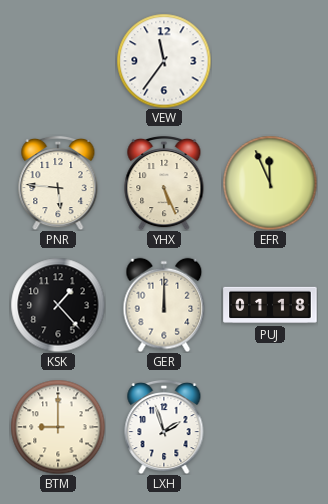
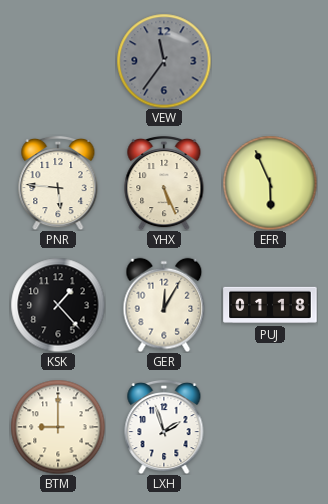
VEW dial: white -> grey
EFR: 11:56 -> 5:56
GER: 12:00 -> 12:05
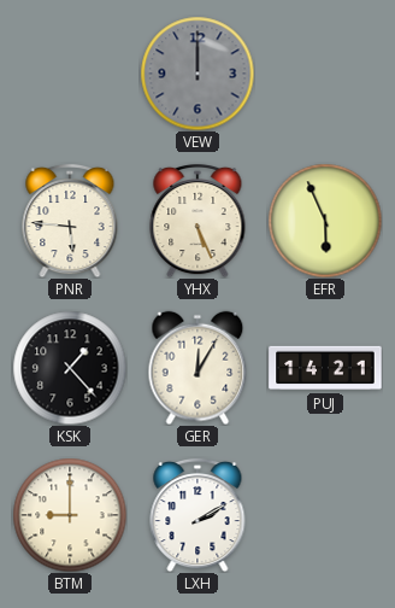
VEW: 11:36 -> 12:00
PUJ: 01:18 -> 14:21
LXH: 1:57 -> 2:10
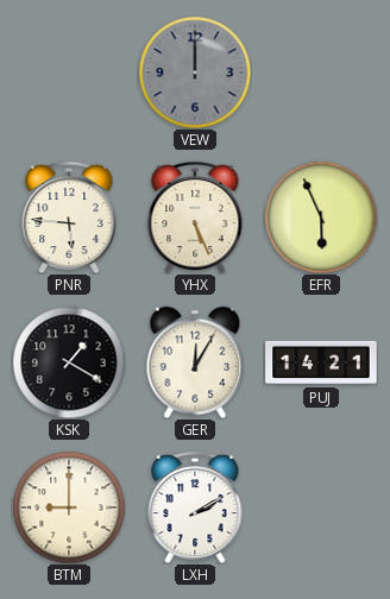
KSK: 1:23 -> 1:20
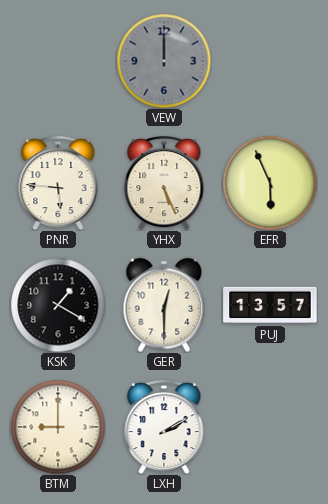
GER: 12:05 -> 12:30
PUJ: 14:21 -> 13:57
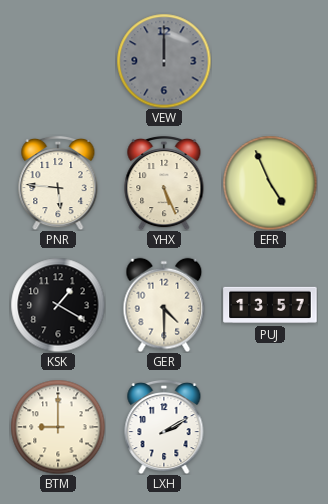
EFR: 5:56 -> 4:56
GER: 12:30 -> 4:30
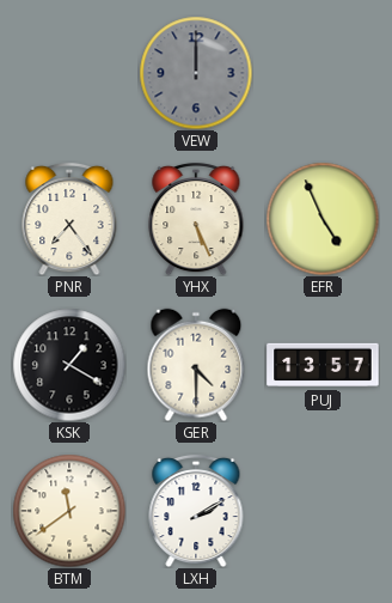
PNR: 5:46 -> 7:24
BTM: 9:00 -> 11:39
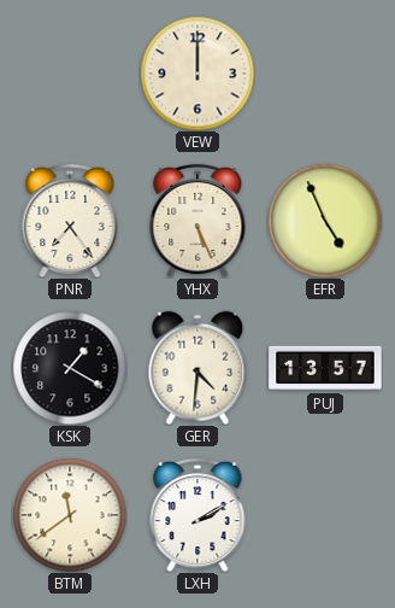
VEW dial: grey -> cream
GER: 4:30 -> 4:31
